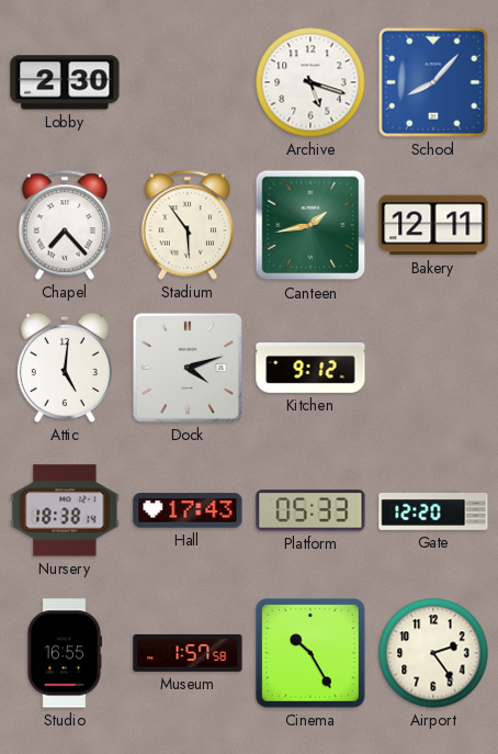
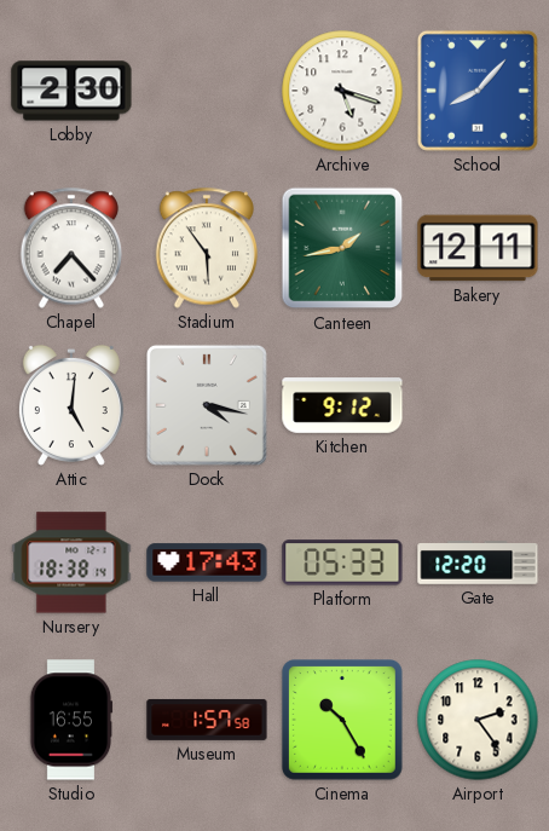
Dock: 4:12 -> 4:17
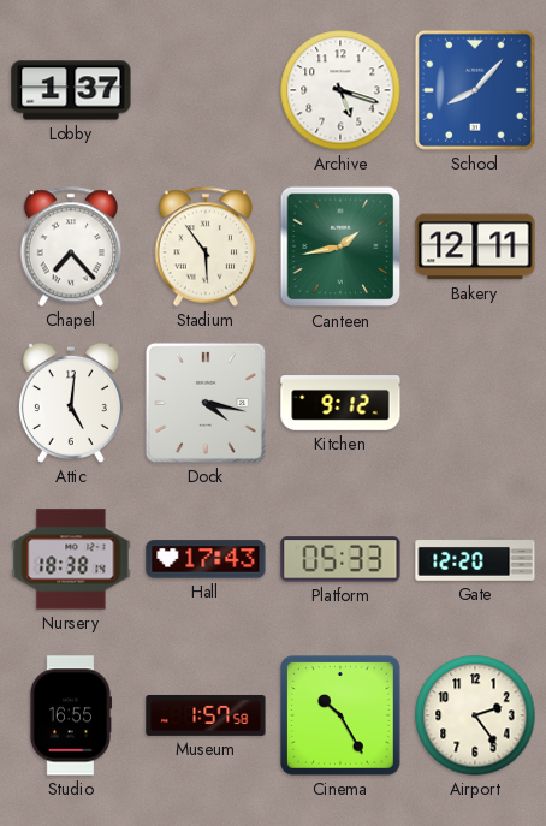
Lobby: 2:30 -> 1:37
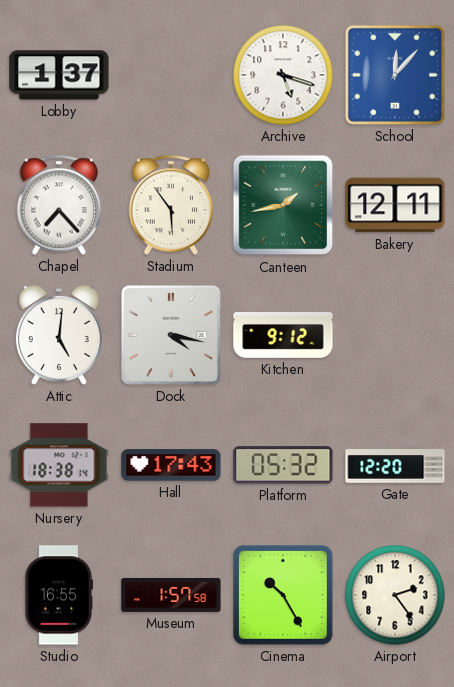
School: 8:07 -> 12:07
Platform: 05:33 -> 05:32
